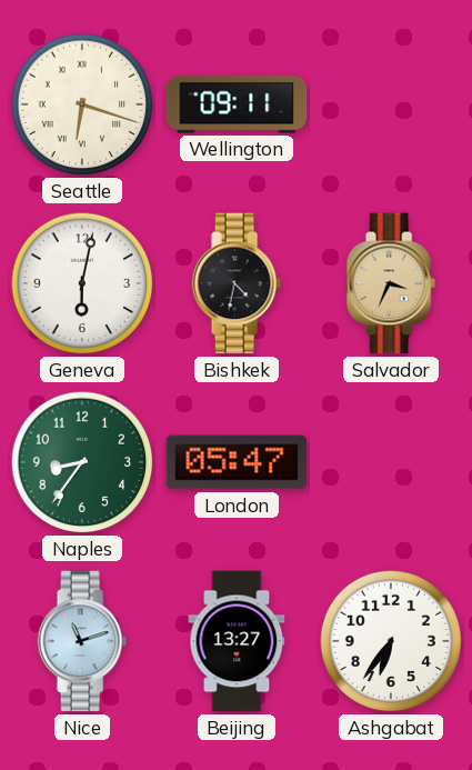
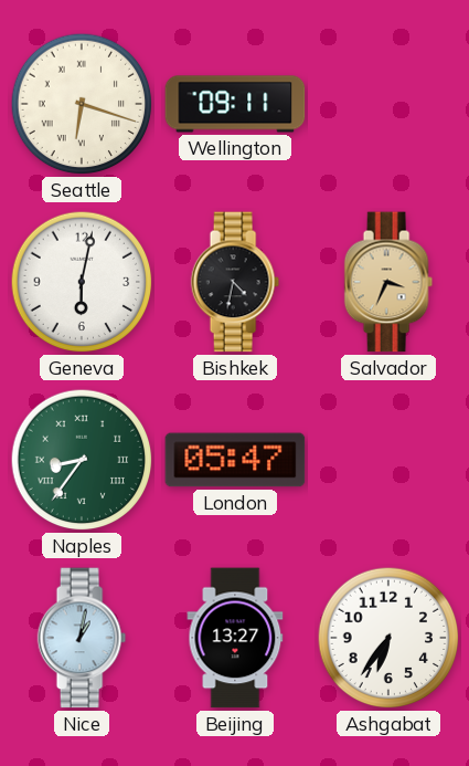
Naples numerals: Arabic -> Roman
Nice: 11:12 -> 1:02
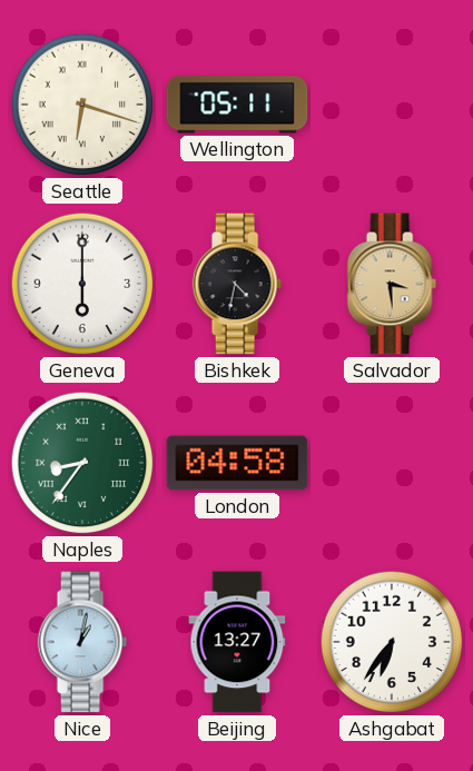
Wellington: 09:11 -> 05:11
Geneva: 6:02 -> 6:00
Salvador: 3:34 -> 3:29
London: 05:47 -> 04:58
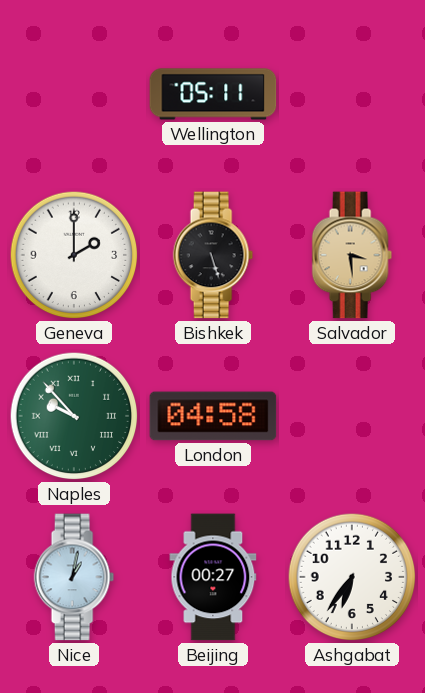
Seattle: 6:18 -> none
Geneva: 6:00 -> 2:00
Bishkek: 4:32 -> 5:27
Naples: 8:36 -> 9:53
Beijing: 13:27 -> 00:27
